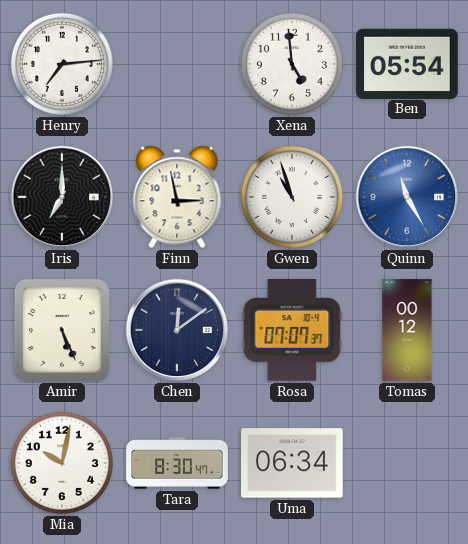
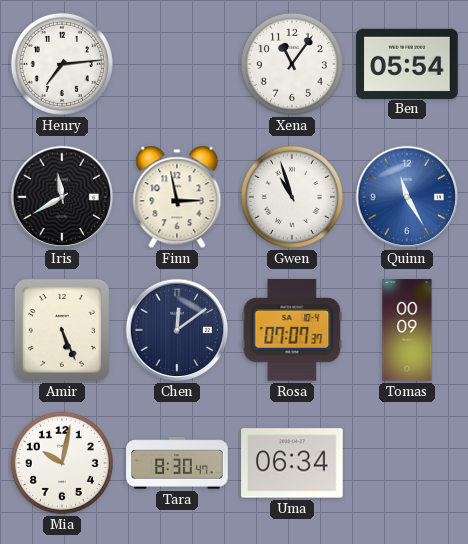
Xena: 4:59 -> 11:06
Iris: 7:00 -> 11:40
Tomas: 00:12 -> 00:09
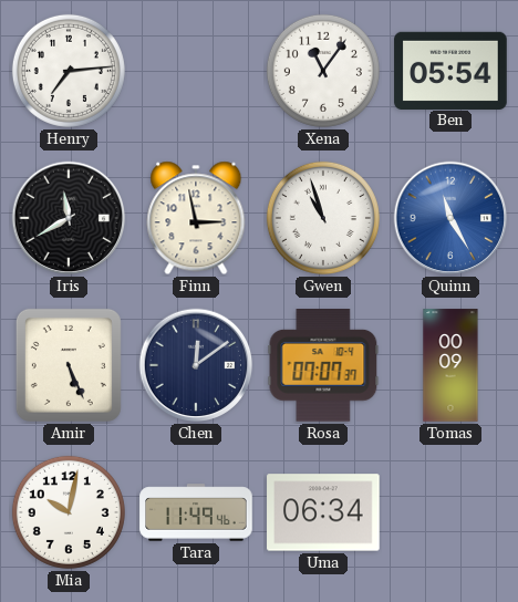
Tara: 8:30 -> 11:49
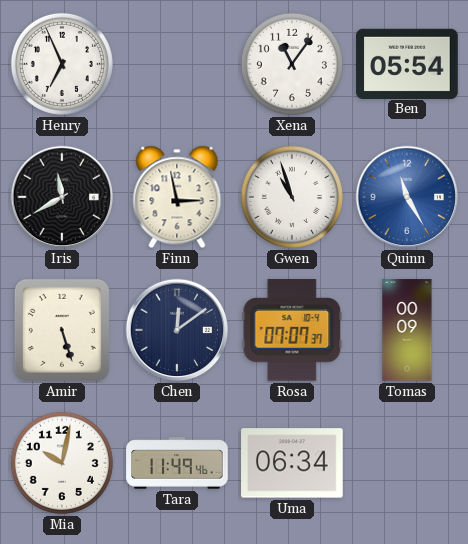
Henry: 7:14 -> 6:56
Amir: 5:26 -> 5:27
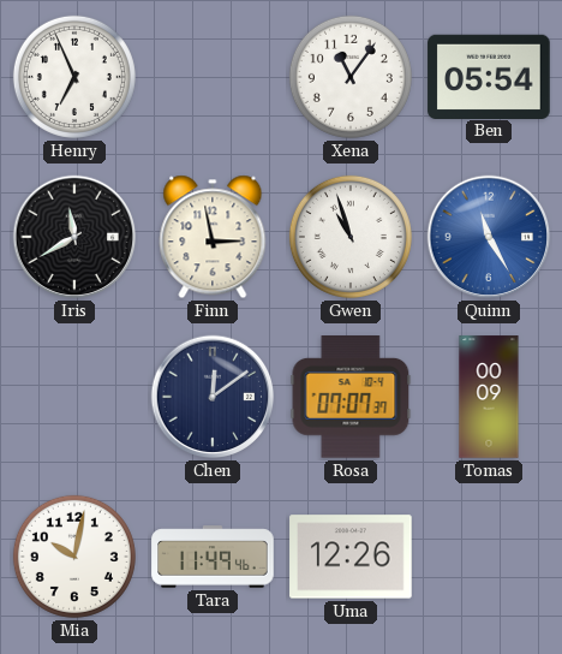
Amir: 5:27 -> none
Uma: 06:34 -> 12:26
